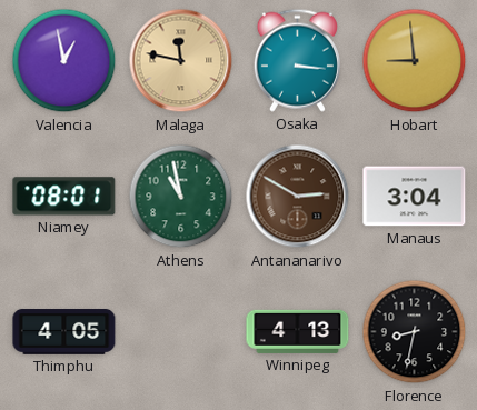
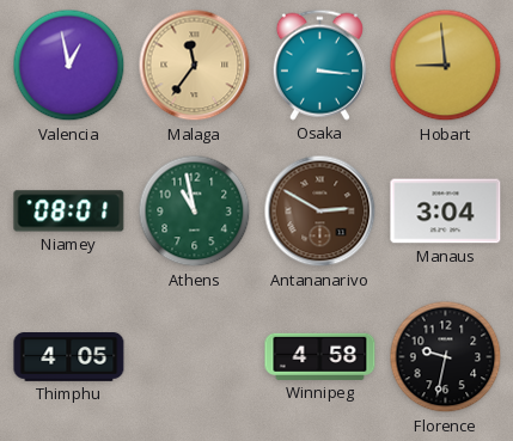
Malaga: 11:47 -> 11:36
Winnipeg: 4:13 -> 4:58
Florence: 8:32 -> 9:32
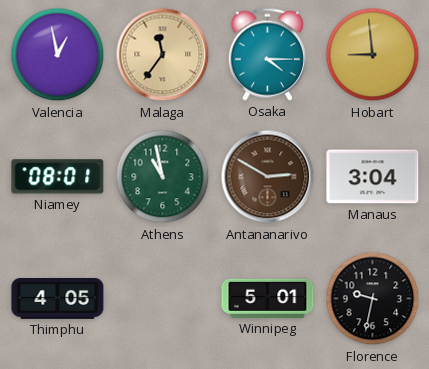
Osaka: 3:16 -> 4:15
Winnipeg: 4:58 -> 5:01
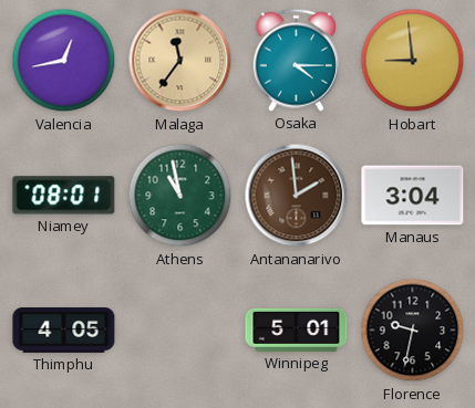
Valencia: 12:58 -> 12:43
Antananarivo: 2:50 -> 1:59
